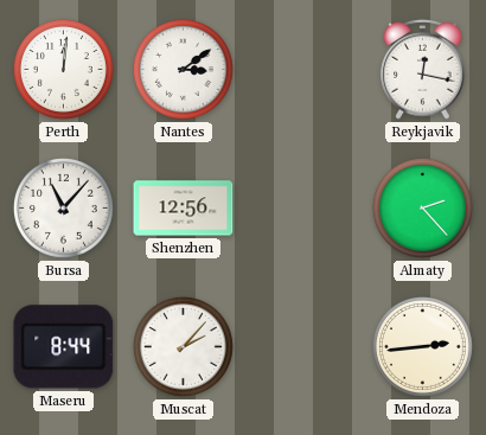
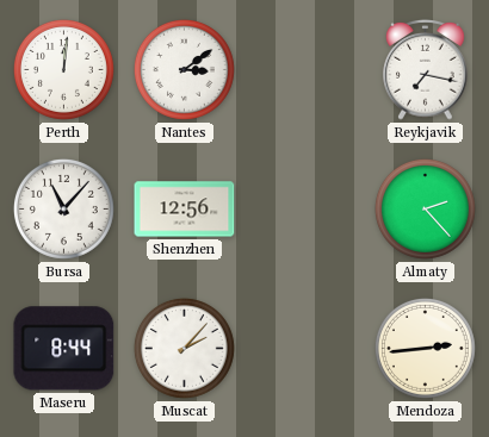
Reykjavik: 12:17 -> 7:17
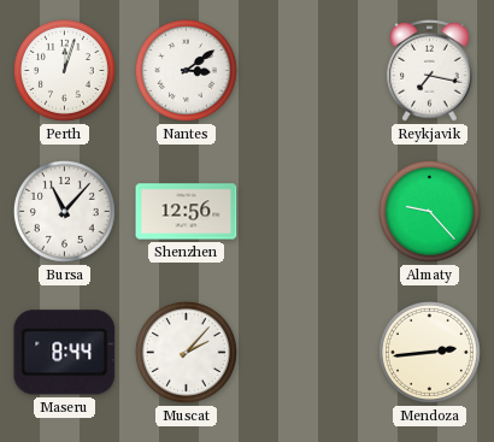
Perth: 12:01 -> 12:03
Almaty: 2:23 -> 9:23
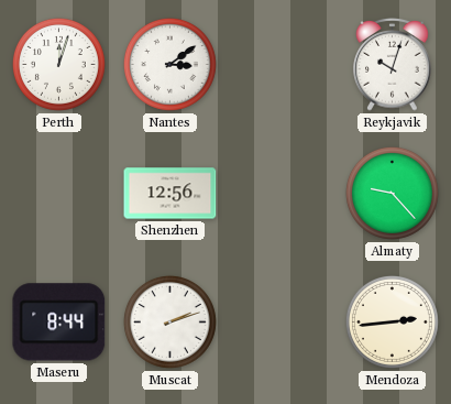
Reykjavik: 7:17 -> 10:03
Bursa: 11:07 -> none
Muscat: 2:07 -> 2:12
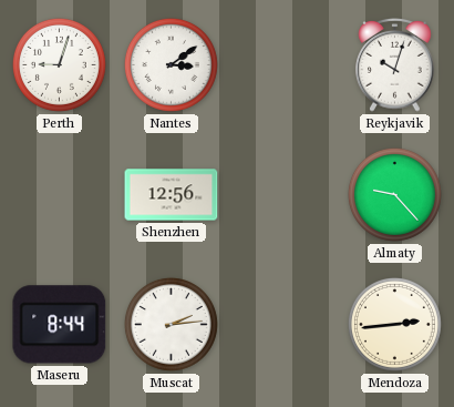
Perth: 12:03 -> 9:03
Muscat: 2:12 -> 2:14
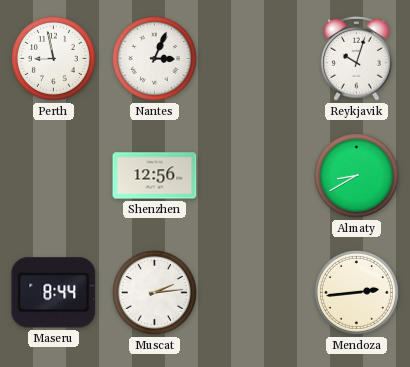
Perth: 9:03 -> 8:58
Nantes: 3:09 -> 3:04
Almaty: 9:23 -> 8:40
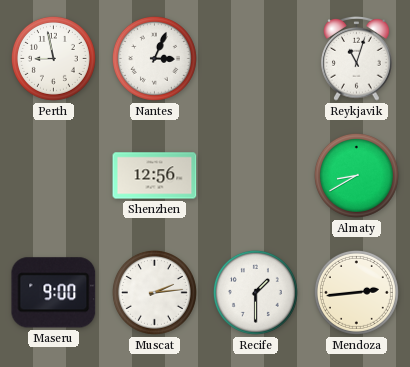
Reykjavik: 10:03 -> 11:03
Maseru: 8:44 -> 9:00
Recife: none -> 1:30
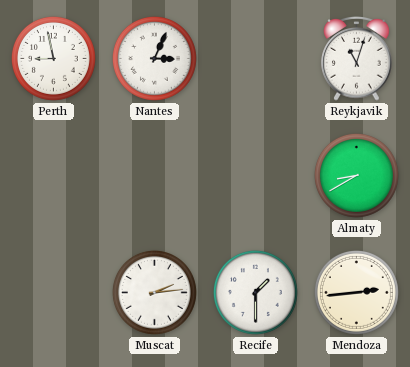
Shenzhen: 12:56 -> none
Maseru: 9:00 -> none
